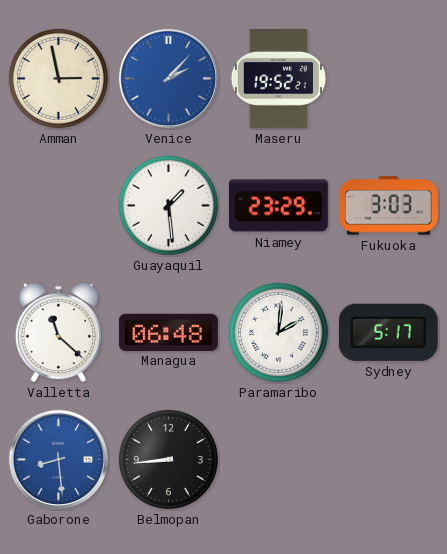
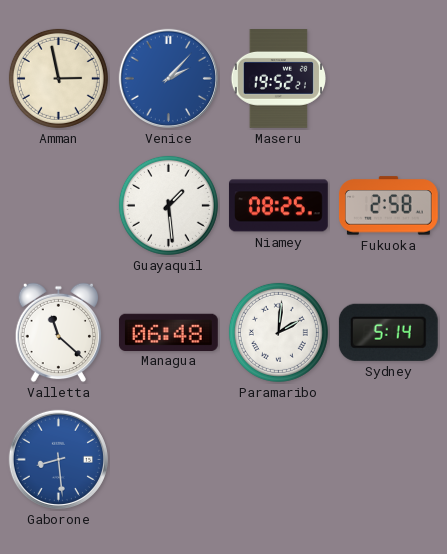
Niamey: 23:29 -> 08:25
Fukuoka: 3:03 -> 2:58
Sydney: 5:17 -> 5:14
Belmopan: 8:44 -> none
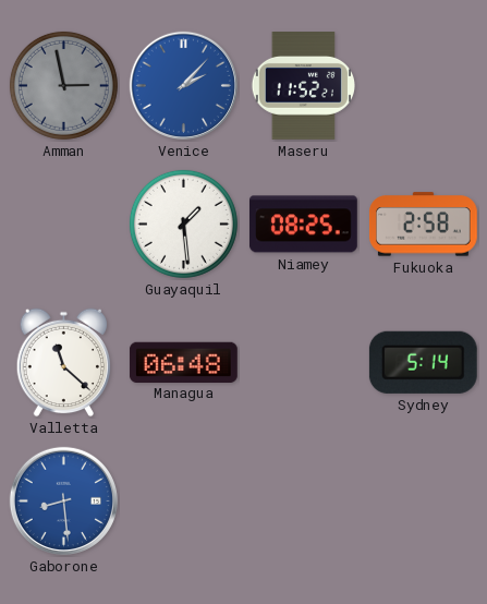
Amman dial: cream -> grey
Maseru: 19:52 -> 11:52
Paramaribo: 2:01 -> none
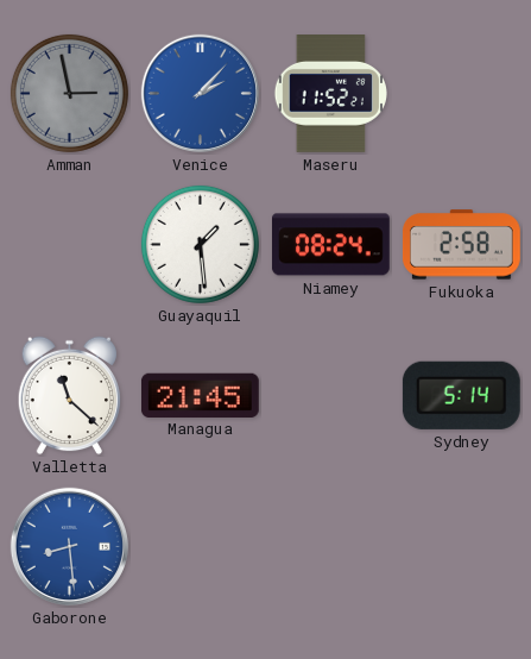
Niamey: 08:25 -> 08:24
Managua: 06:48 -> 21:45
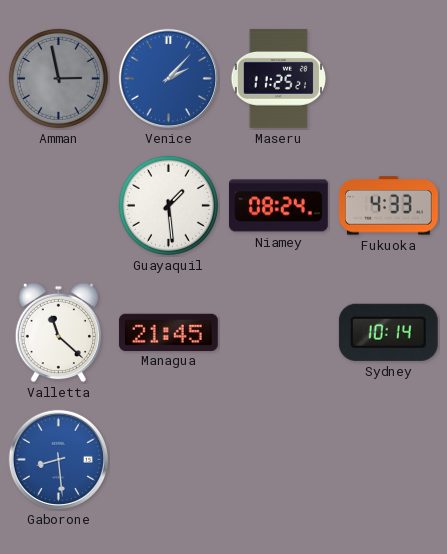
Maseru: 11:52 -> 11:25
Fukuoka: 2:58 -> 4:33
Sydney: 5:14 -> 10:14
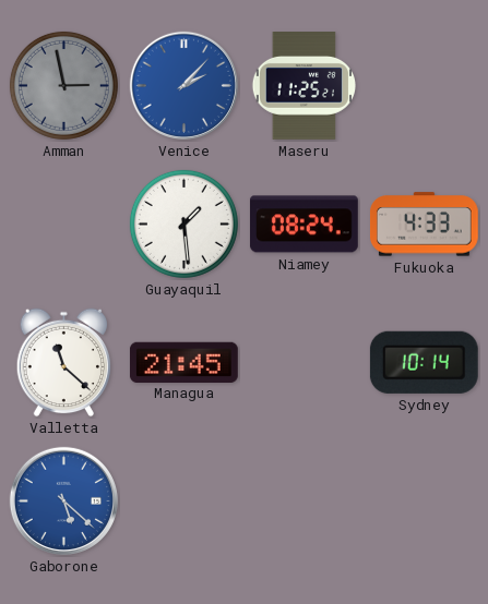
Gaborone: 8:29 -> 5:22
